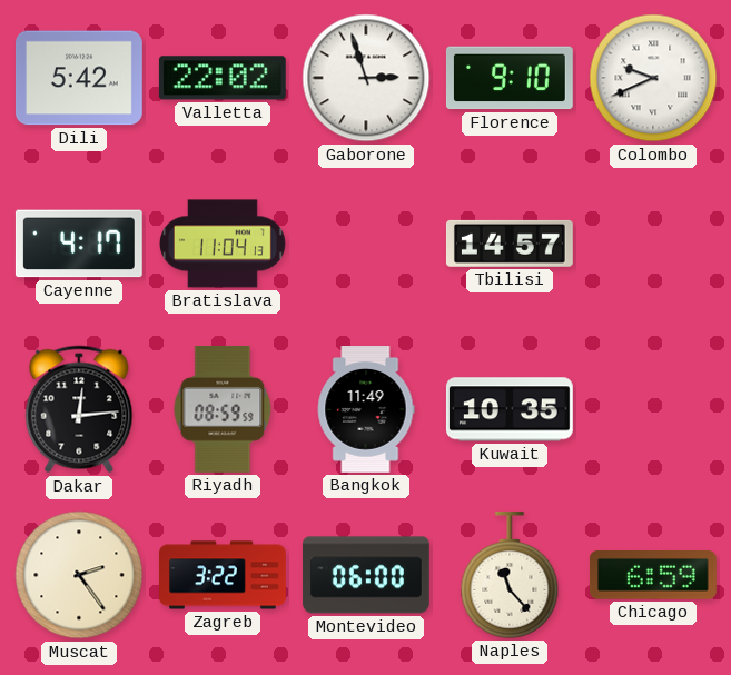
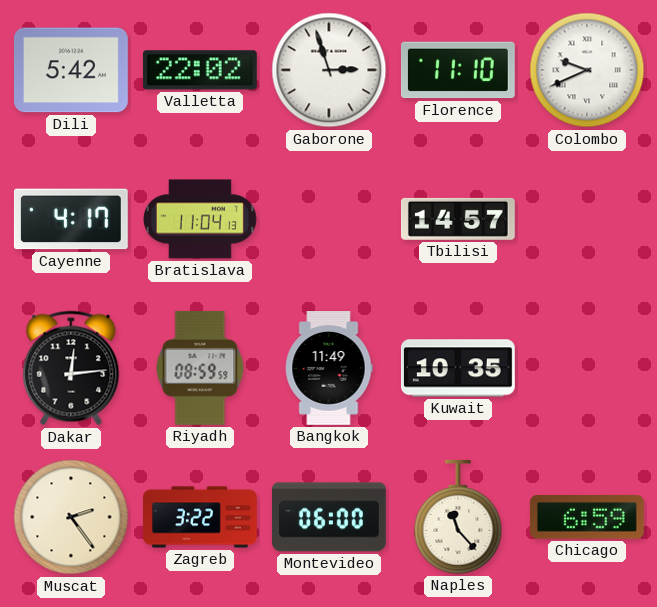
Florence: 9:10 -> 11:10
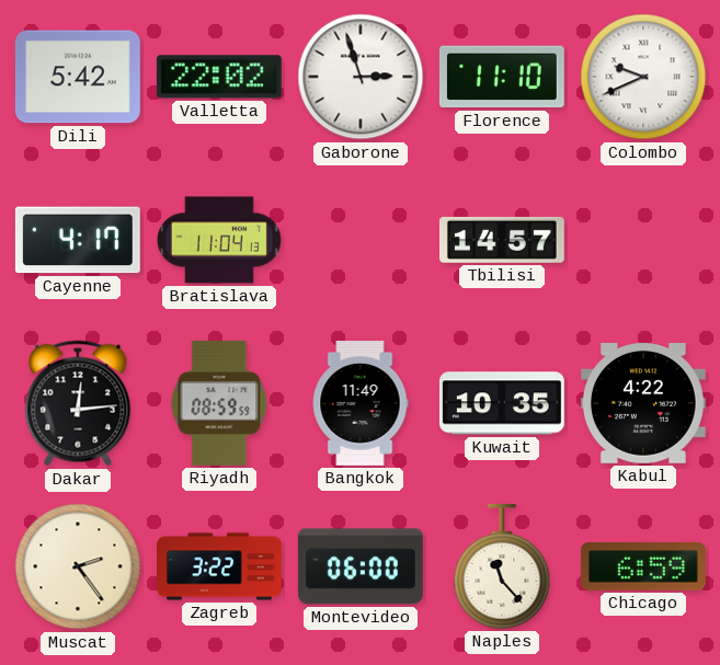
Kabul: none -> 4:22
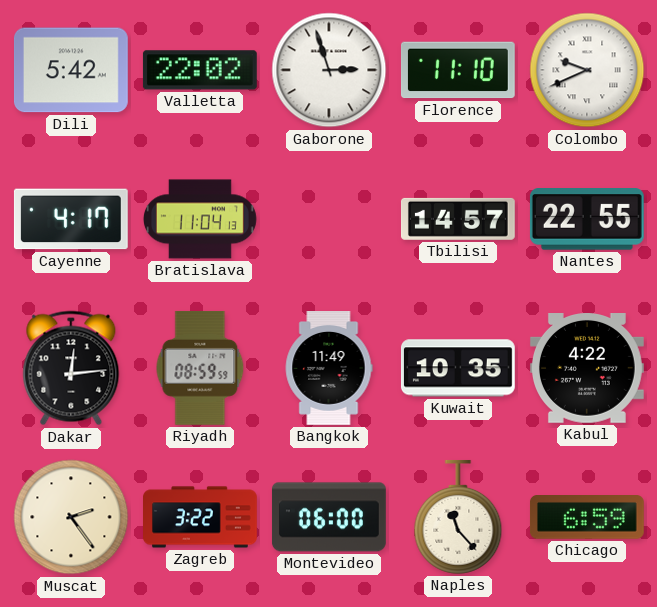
Nantes: none -> 22:55
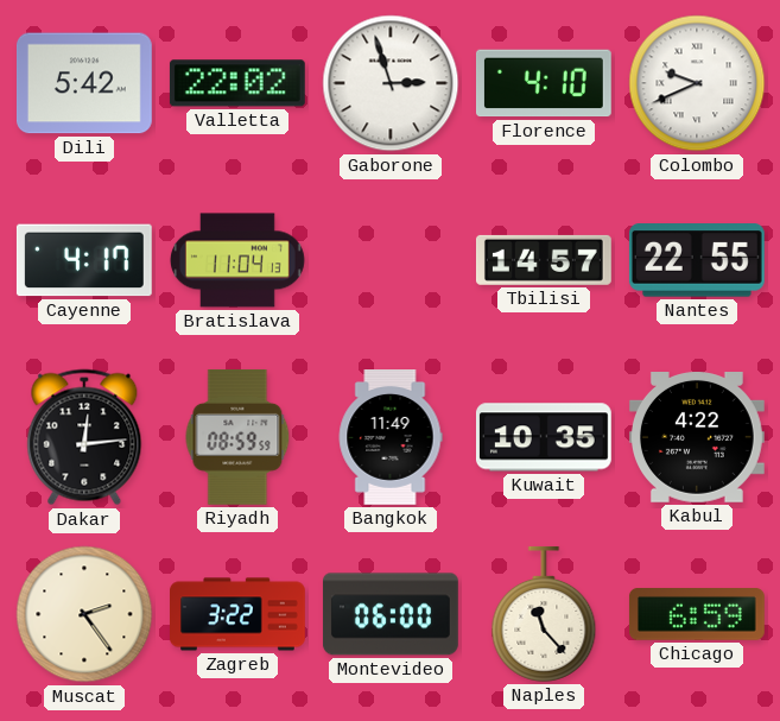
Florence: 11:10 -> 4:10
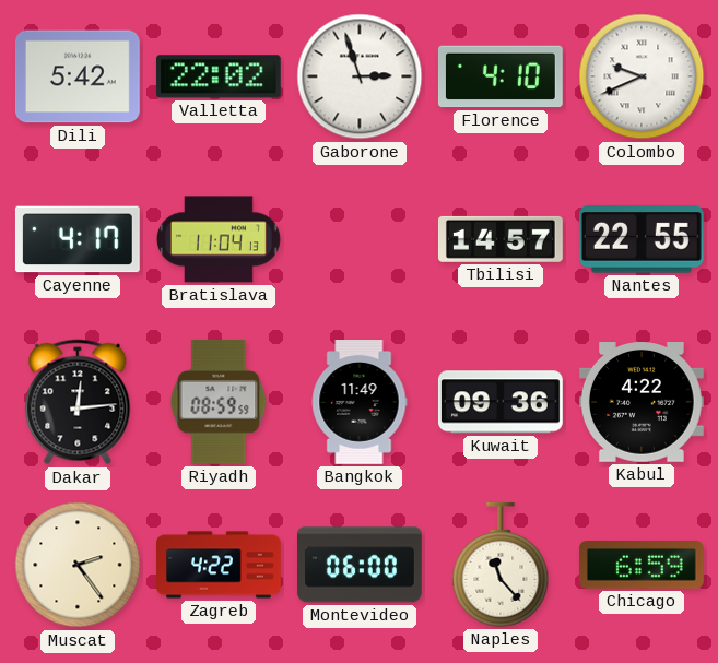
Kuwait: 10:35 -> 09:36
Zagreb: 3:22 -> 4:22
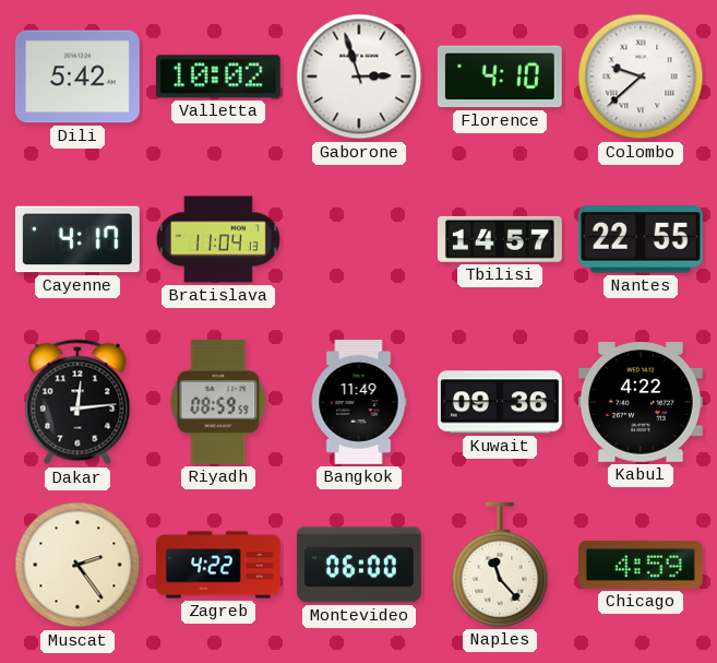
Valletta: 22:02 -> 10:02
Colombo: 9:41 -> 9:38
Chicago: 6:59 -> 4:59
